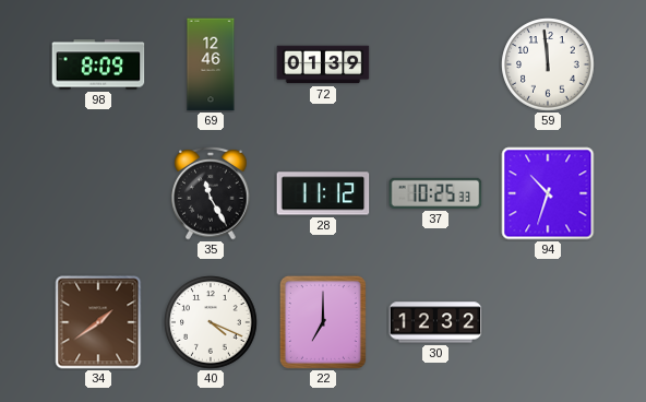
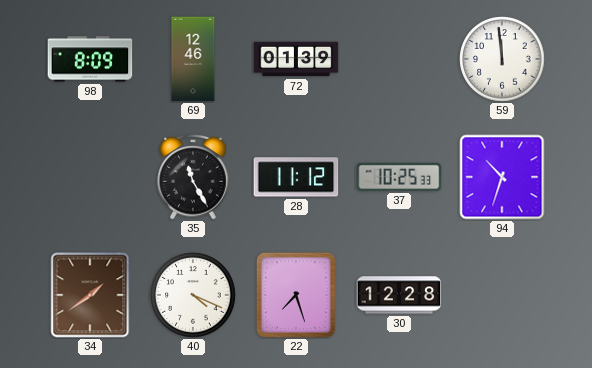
22: 7:00 -> 7:27
30: 12:32 -> 12:28
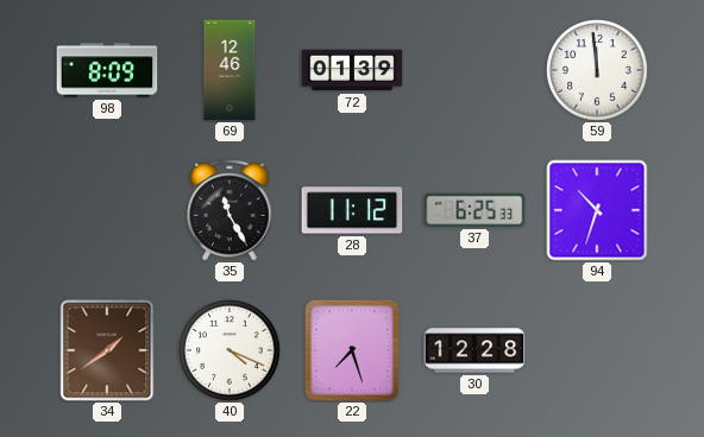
37: 10:25 -> 6:25
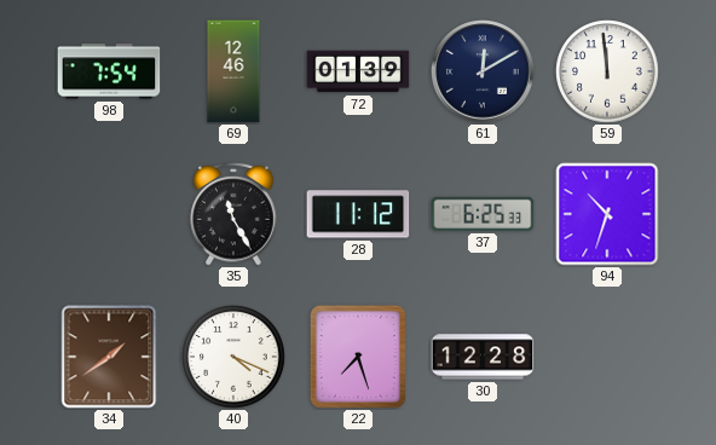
98: 8:09 -> 7:54
61: none -> 12:10
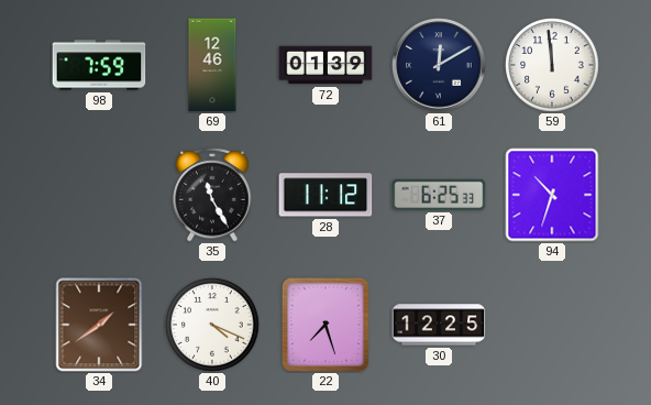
98: 7:54 -> 7:59
30: 12:28 -> 12:25
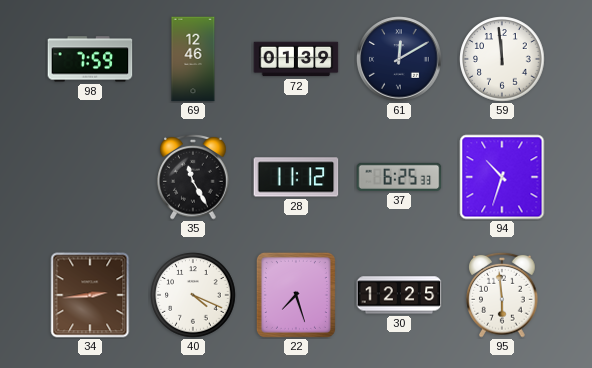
34: 1:39 -> 2:44
95: none -> 5:59
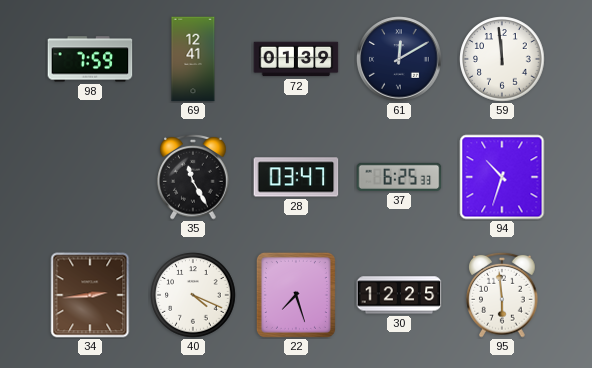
69: 12:46 -> 12:41
28: 11:12 -> 03:47
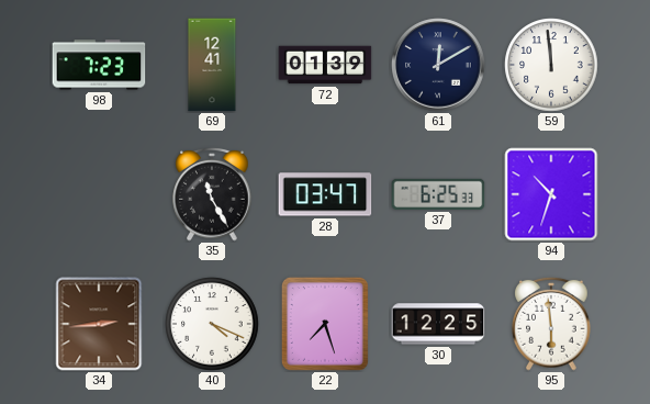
98: 7:59 -> 7:23
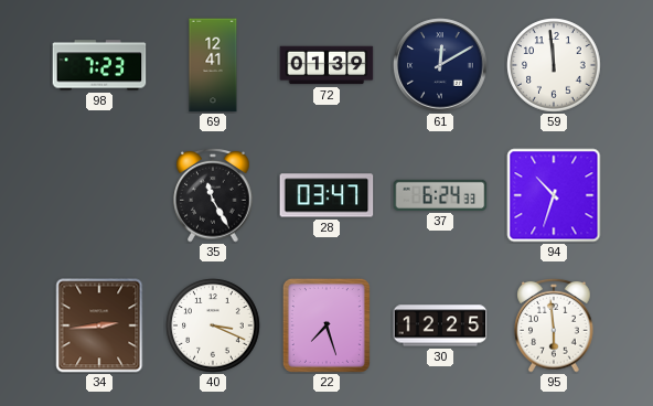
37: 6:25 -> 6:24
40: 4:19 -> 3:19
